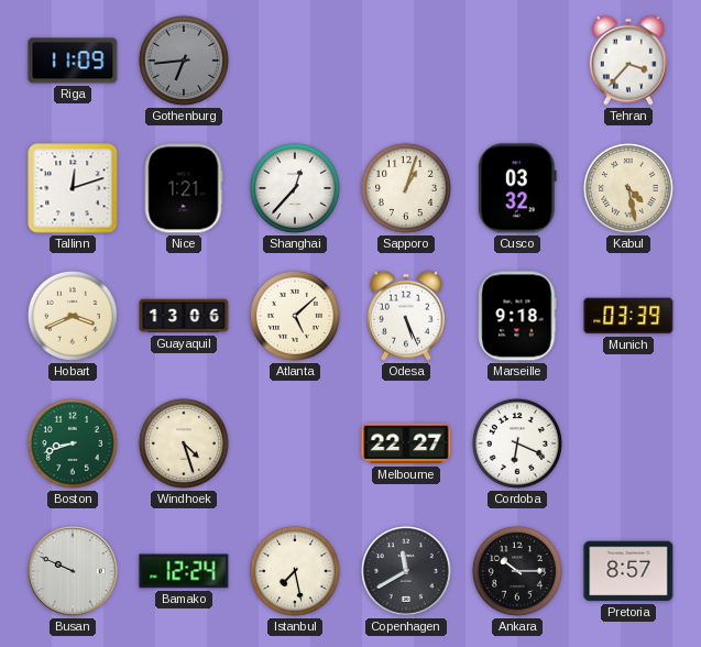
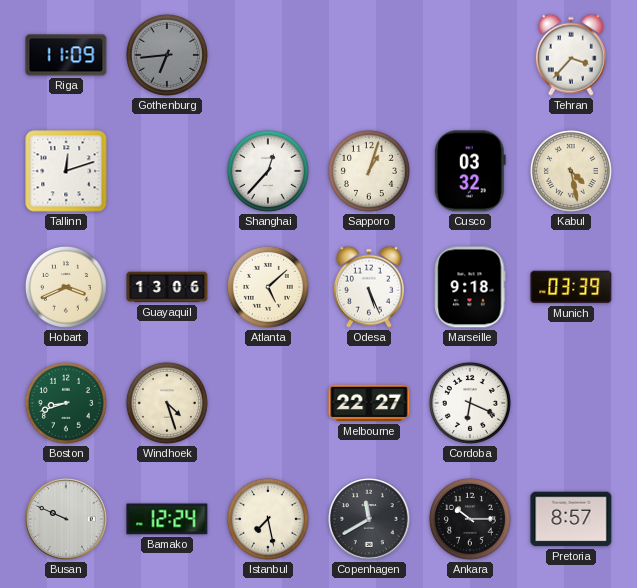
Nice: 1:21 -> none
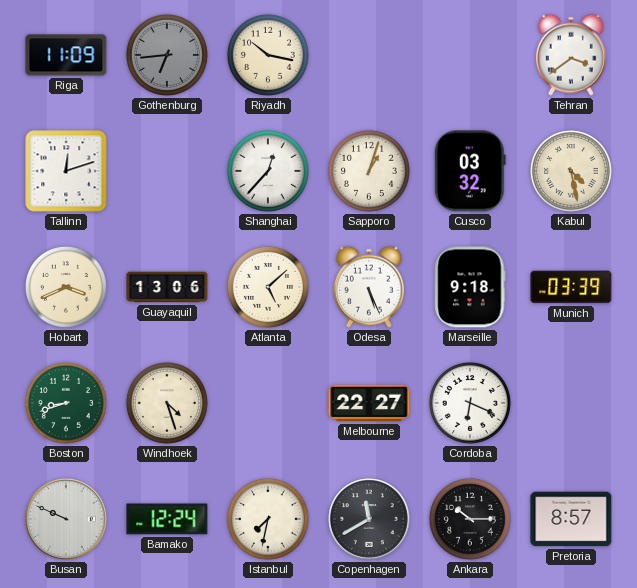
Riyadh: none -> 10:17
Tehran: 3:37 -> 3:39
Istanbul: 7:28 -> 7:32
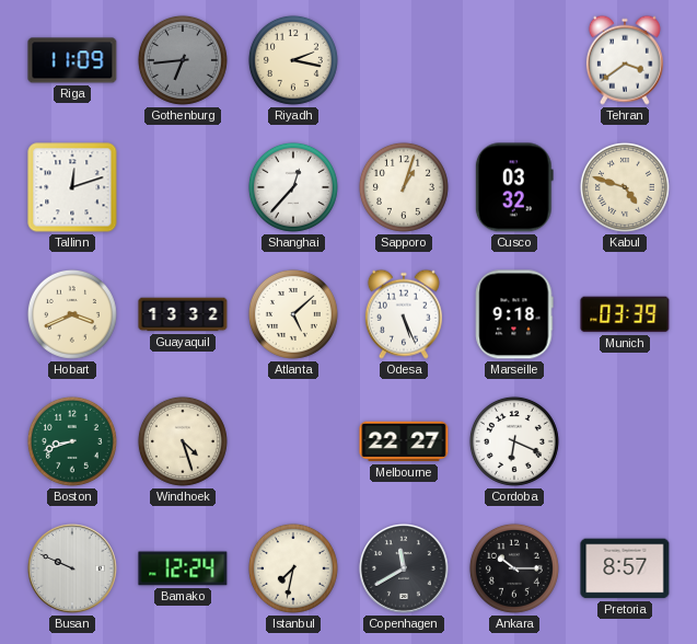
Riyadh: 10:17 -> 2:17
Kabul: 4:28 -> 4:48
Guayaquil: 13:06 -> 13:32
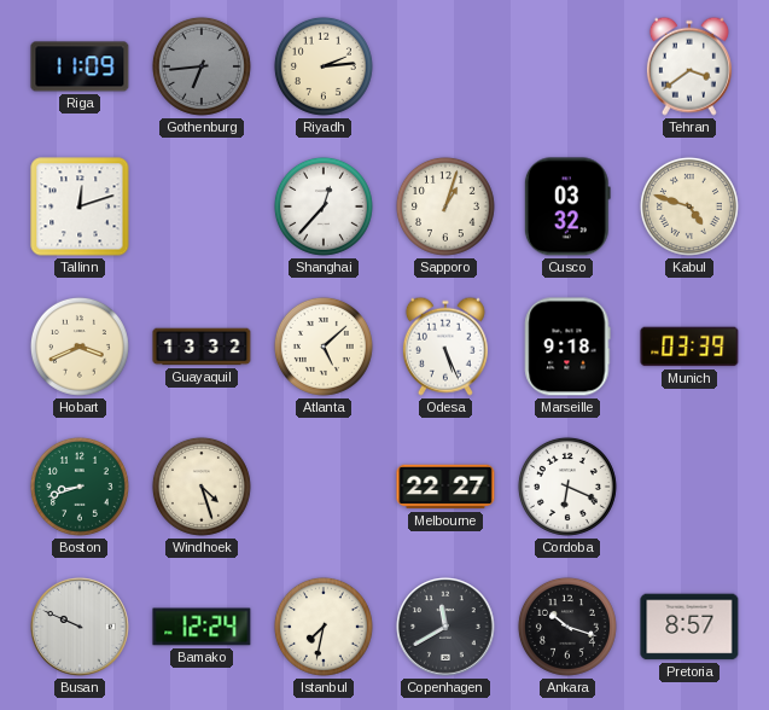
Riyadh: 2:17 -> 2:14
Ankara: 10:15 -> 10:18
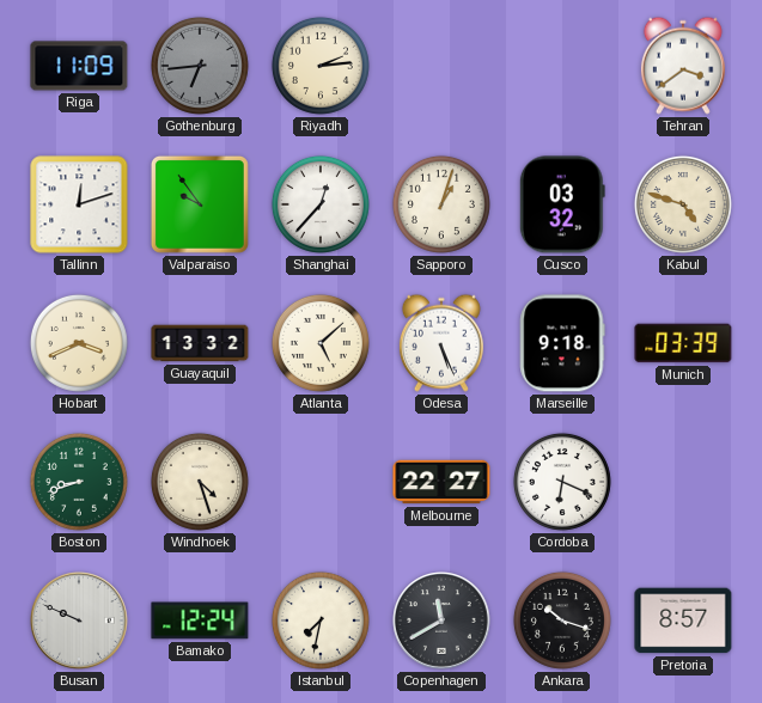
Valparaiso: none -> 9:54
